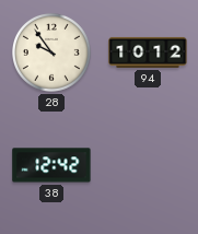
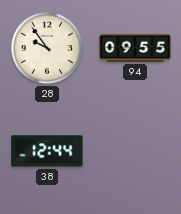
94: 10:12 -> 09:55
38: 12:42 -> 12:44
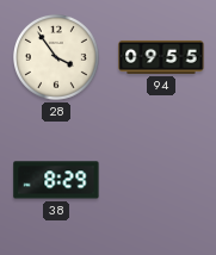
28: 9:54 -> 3:54
38: 12:44 -> 8:29
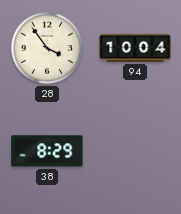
94: 09:55 -> 10:04
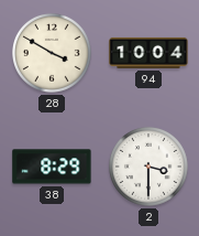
28: 3:54 -> 3:50
2: none -> 3:30
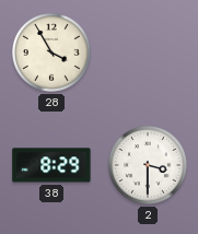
28: 3:50 -> 3:55
94: 10:04 -> none
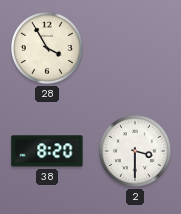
38: 8:29 -> 8:20
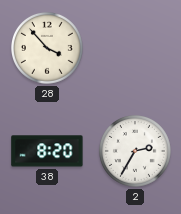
28: 3:55 -> 3:53
2: 3:30 -> 2:35
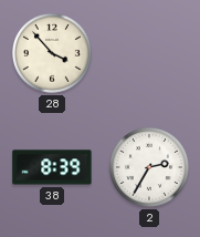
38: 8:20 -> 8:39
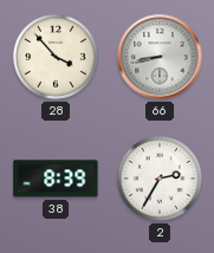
66: none -> 8:43
